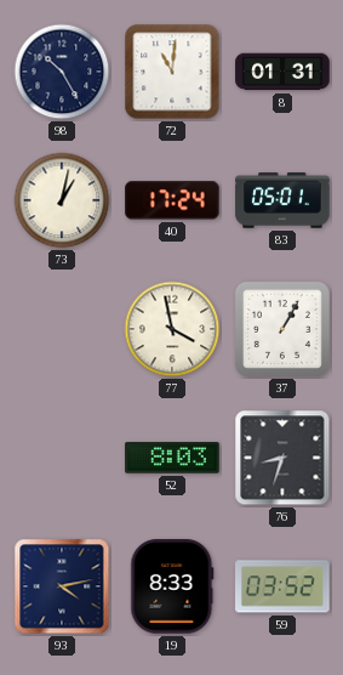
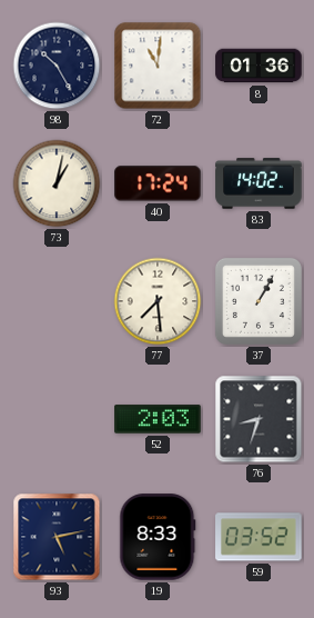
8: 01:31 -> 01:36
83: 05:01 -> 14:02
77: 3:58 -> 7:29
52: 8:03 -> 2:03
93: 4:13 -> 5:13
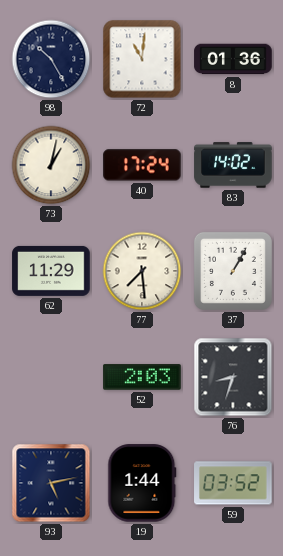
62: none -> 11:29
19: 8:33 -> 1:44
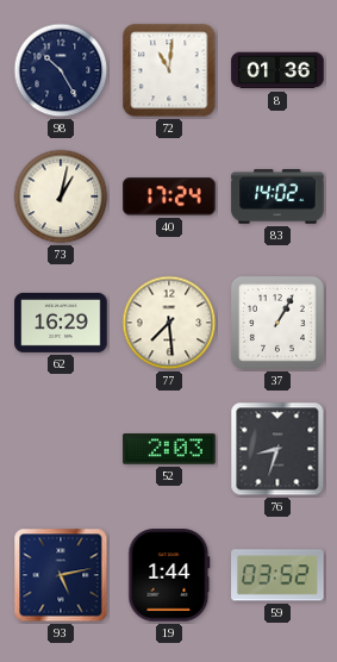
62: 11:29 -> 16:29
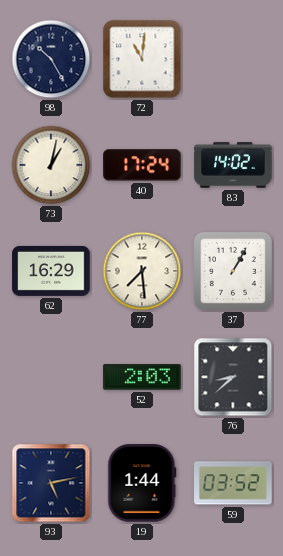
8: 01:36 -> none
76: 8:33 -> 8:38
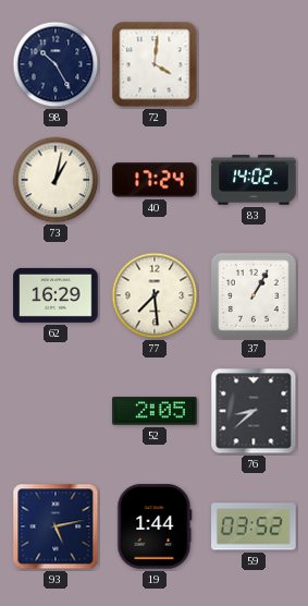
72: 11:01 -> 4:01
52: 2:03 -> 2:05
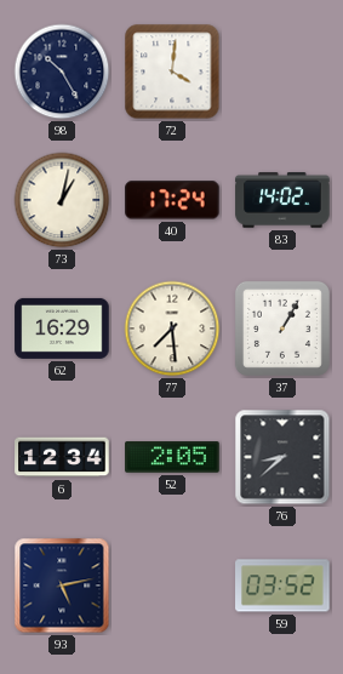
6: none -> 12:34
19: 1:44 -> none
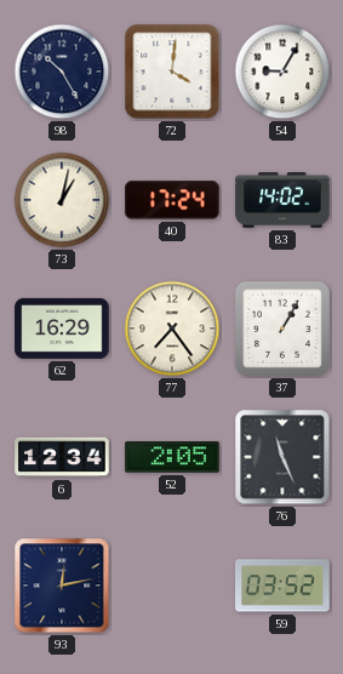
54: none -> 9:05
77: 7:29 -> 7:24
76: 8:38 -> 11:26
93: 5:13 -> 12:13
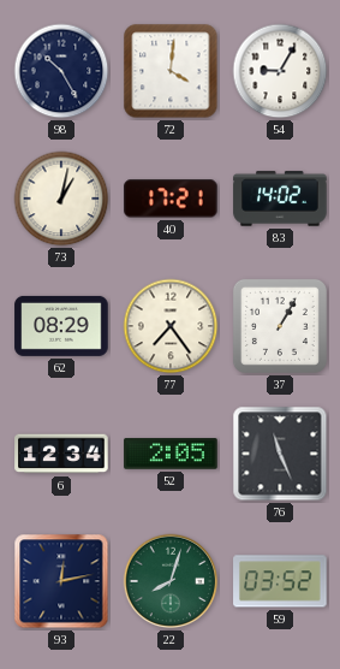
40: 17:24 -> 17:21
62: 16:29 -> 08:29
22: none -> 8:03
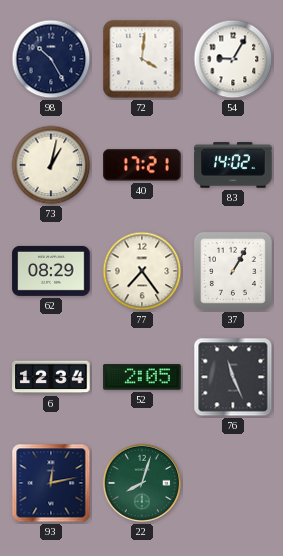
59: 03:52 -> none
